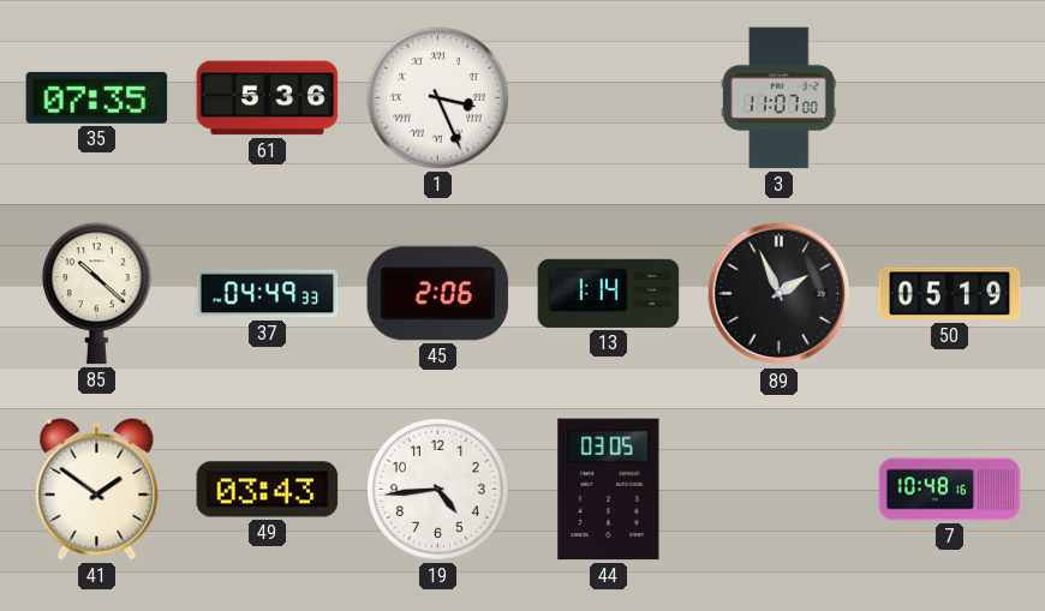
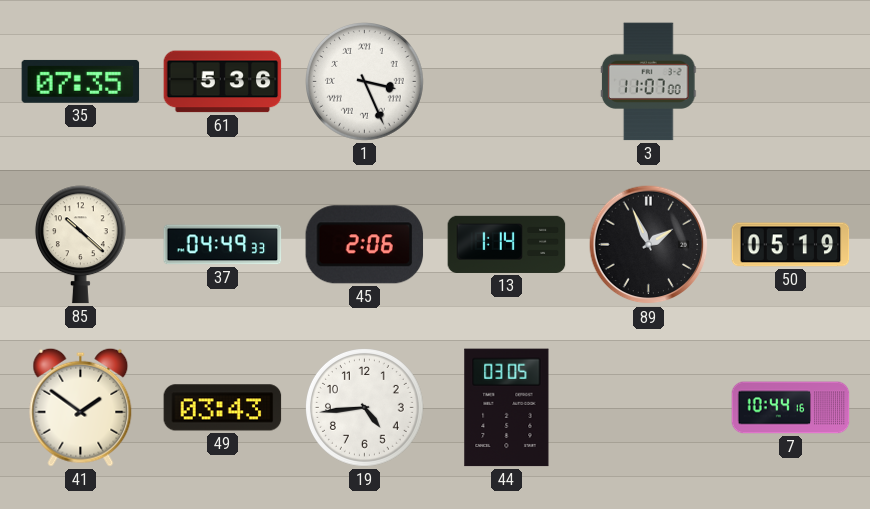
7: 10:48 -> 10:44
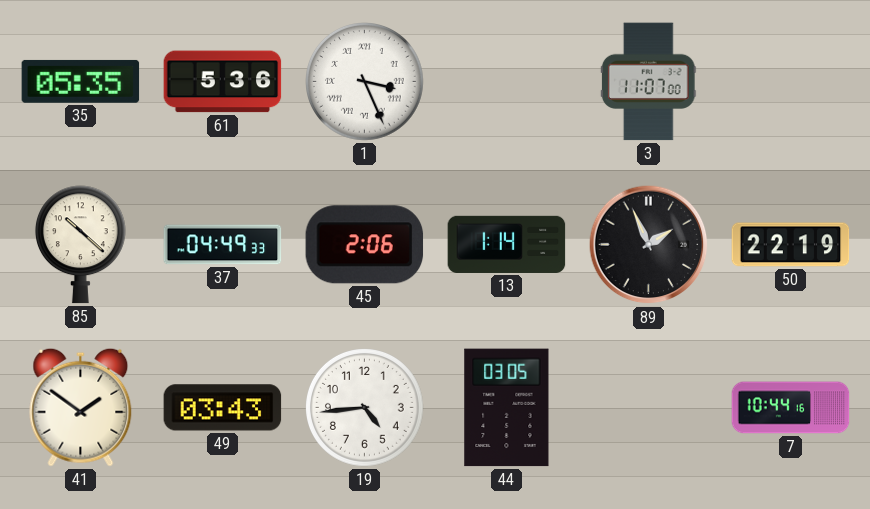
35: 07:35 -> 05:35
50: 05:19 -> 22:19
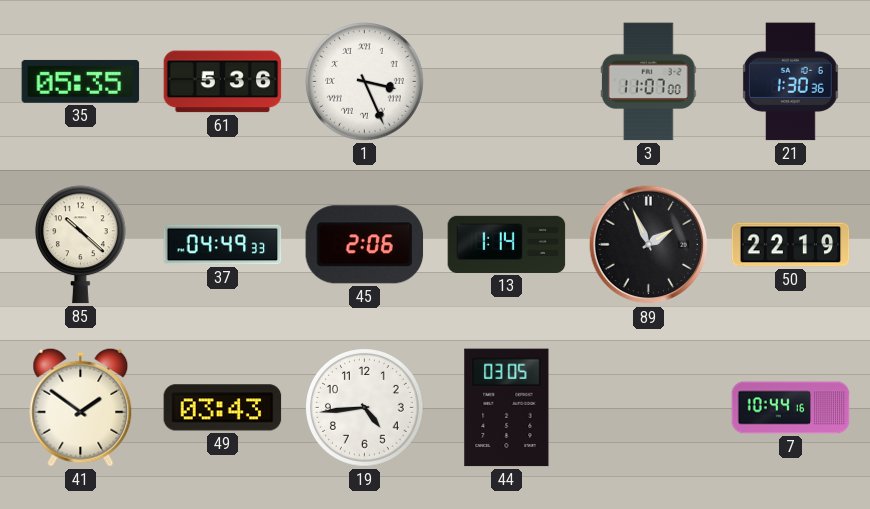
21: none -> 1:30
